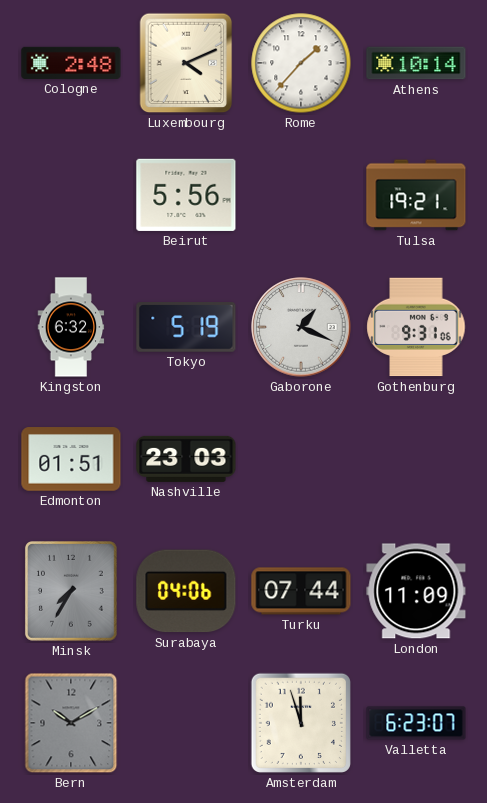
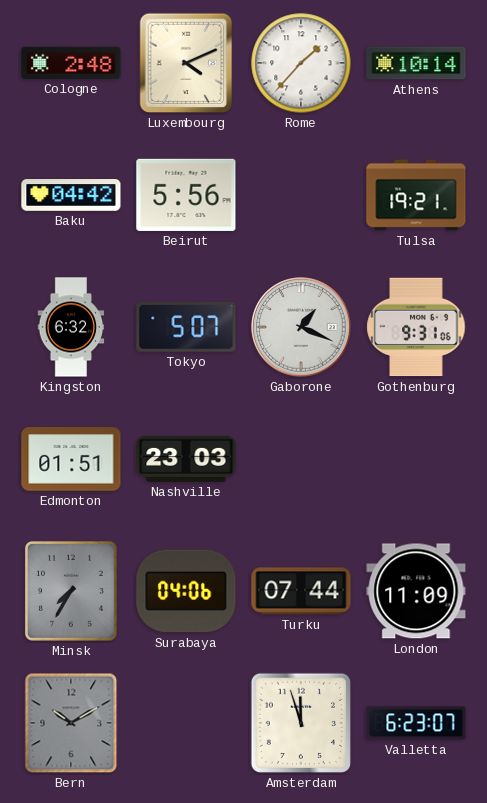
Baku: none -> 04:42
Tokyo: 5:19 -> 5:07
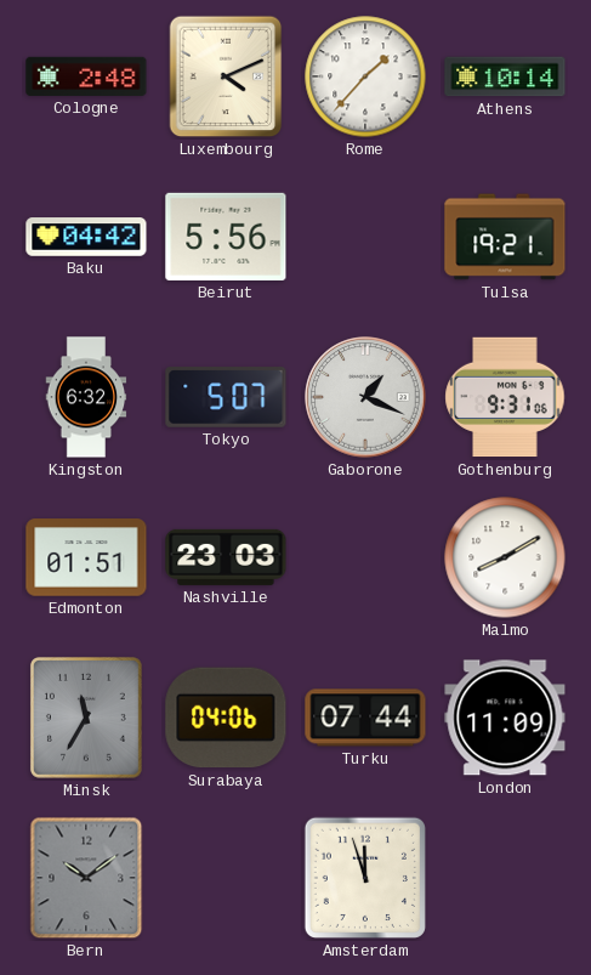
Malmo: none -> 8:10
Minsk: 7:35 -> 11:35
Bern: 10:10 -> 10:09
Valletta: 6:23 -> none
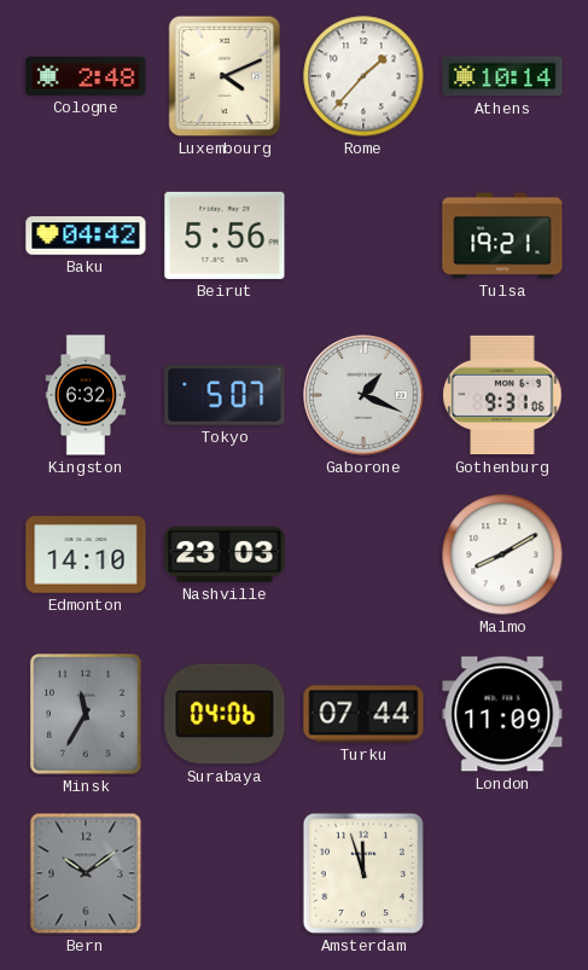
Edmonton: 01:51 -> 14:10
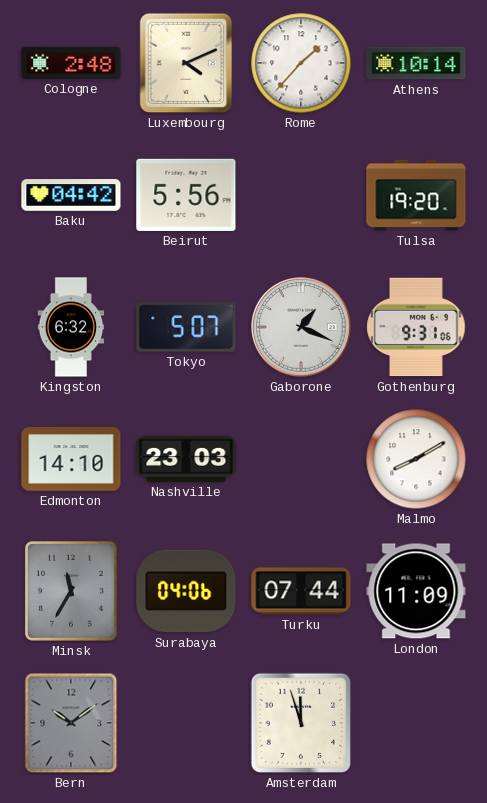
Tulsa: 19:21 -> 19:20
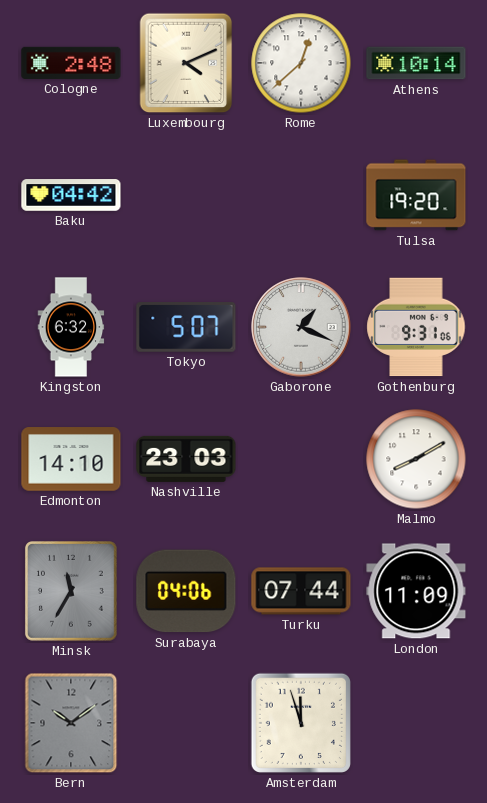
Rome: 1:37 -> 12:38
Beirut: 5:56 -> none
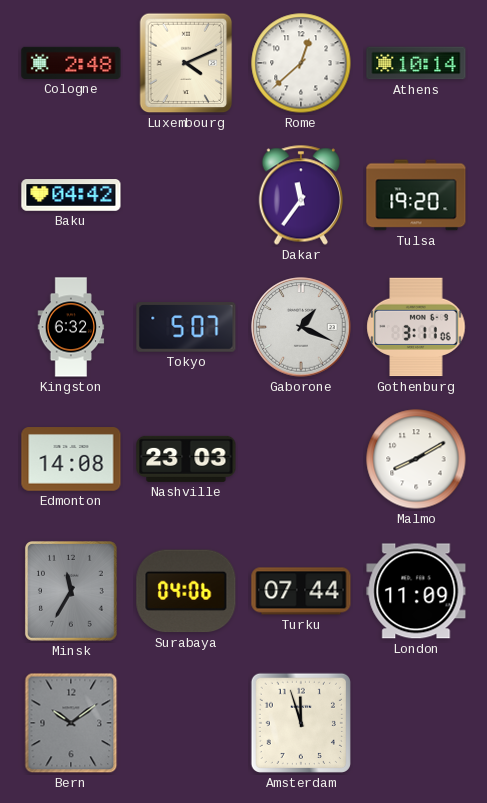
Dakar: none -> 11:36
Gothenburg: 9:31 -> 3:11
Edmonton: 14:10 -> 14:08
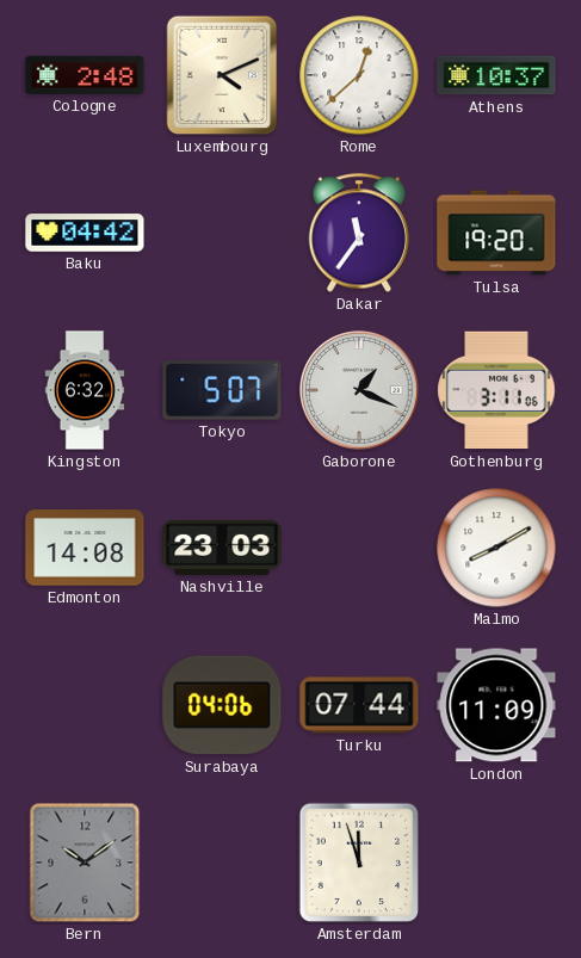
Athens: 10:14 -> 10:37
Minsk: 11:35 -> none
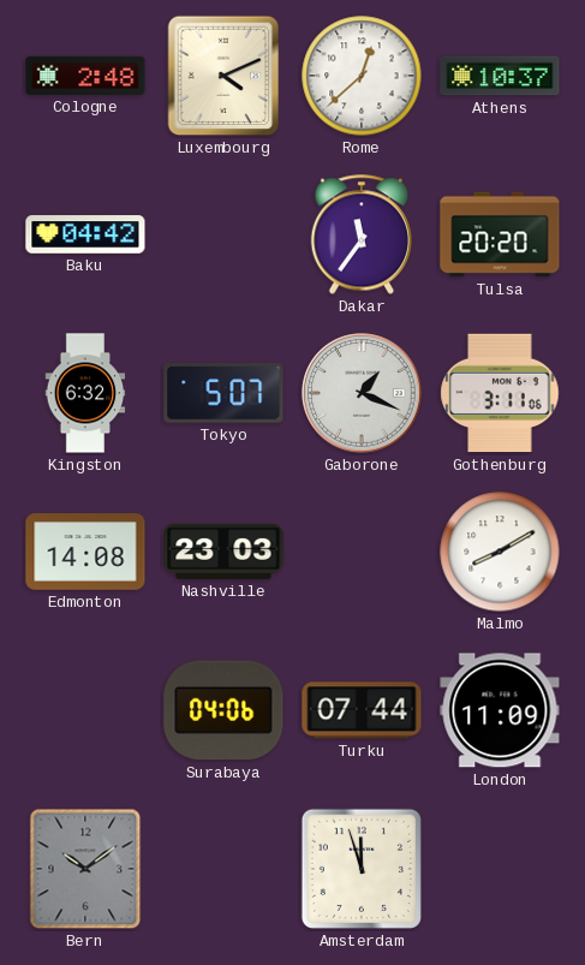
Tulsa: 19:20 -> 20:20
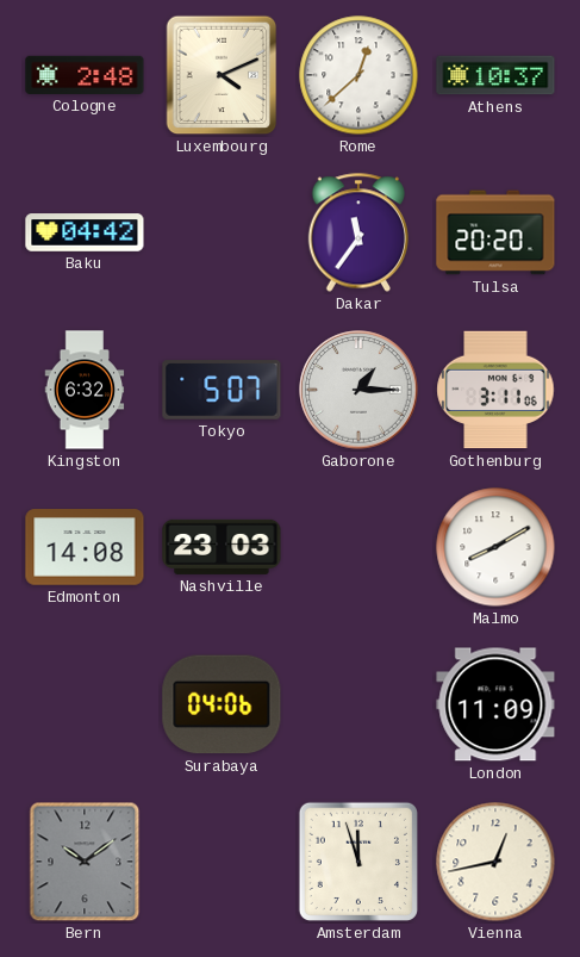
Gaborone: 1:19 -> 1:15
Turku: 07:44 -> none
Vienna: none -> 12:43
